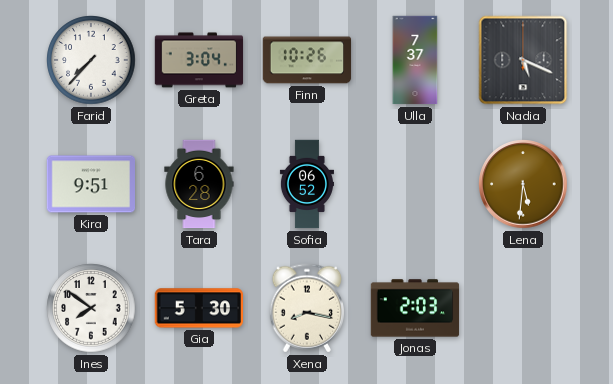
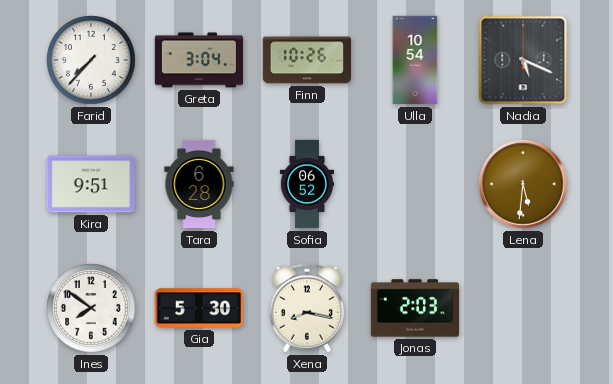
Ulla: 7:37 -> 10:54
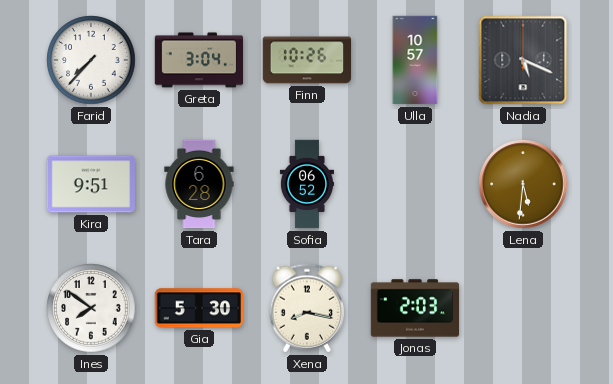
Ulla: 10:54 -> 10:57
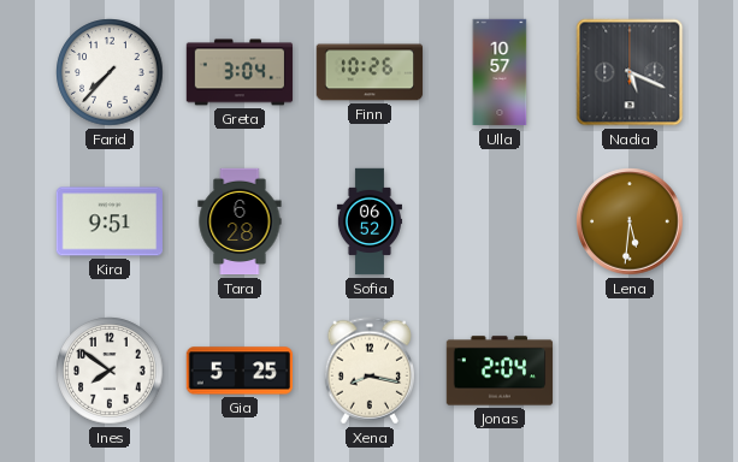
Gia: 5:30 -> 5:25
Jonas: 2:03 -> 2:04
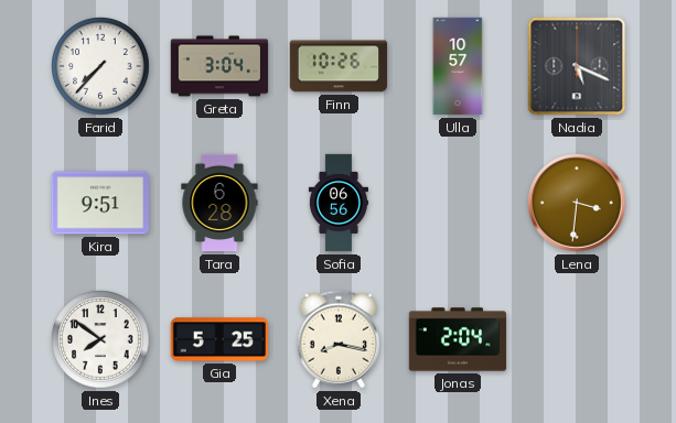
Sofia: 06:52 -> 06:56
Lena: 5:31 -> 3:31
